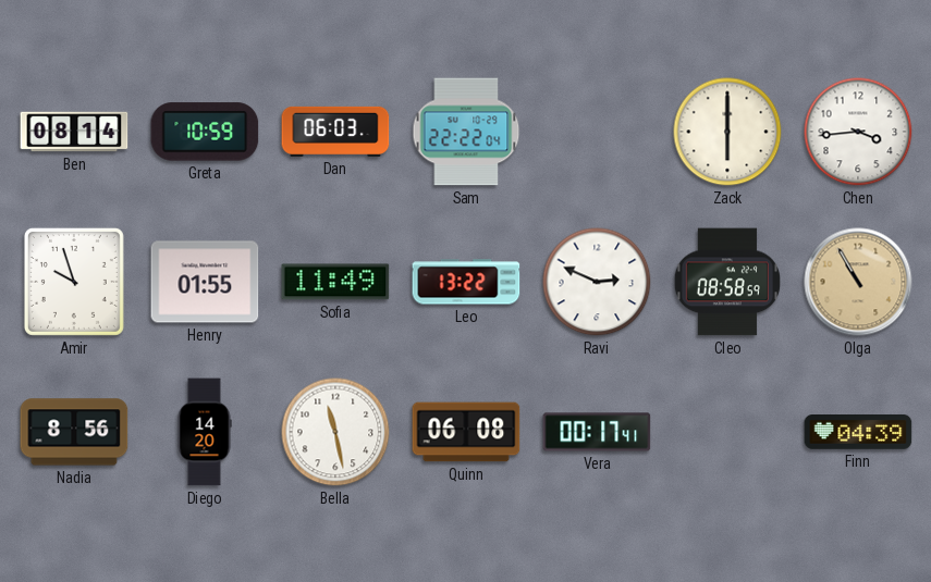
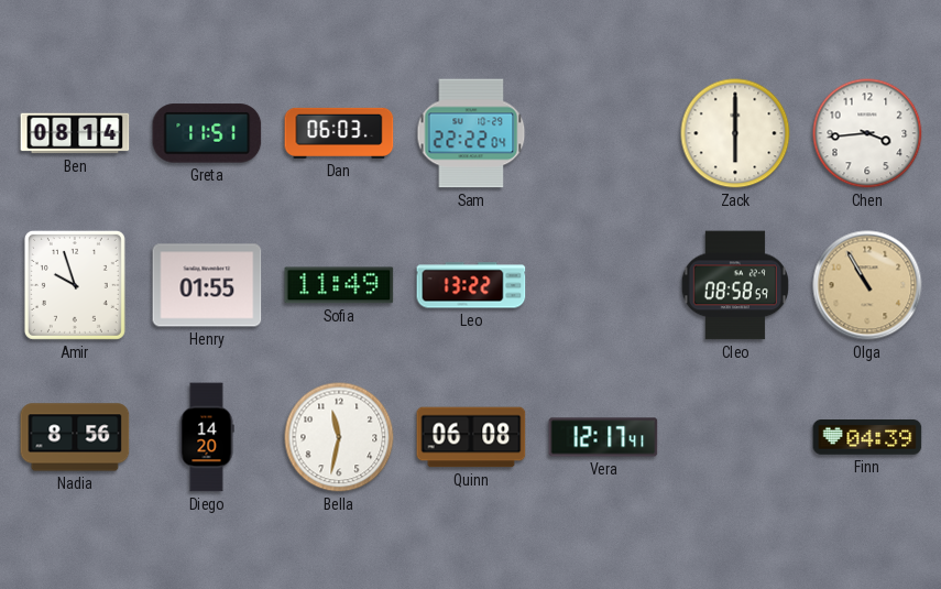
Greta: 10:59 -> 11:51
Ravi: 2:49 -> none
Bella: 11:28 -> 11:32
Vera: 00:17 -> 12:17
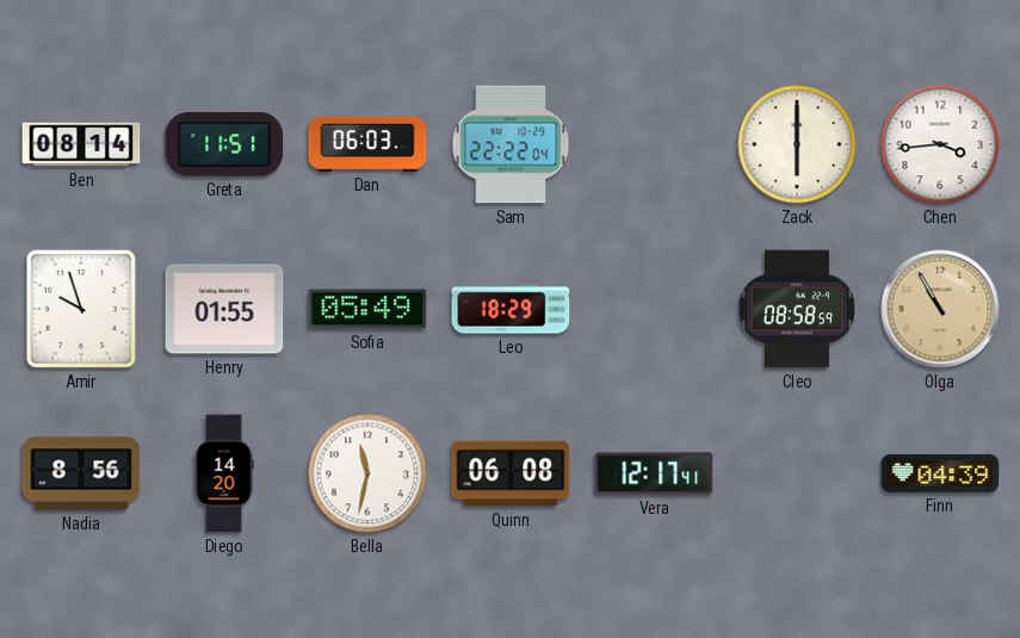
Sofia: 11:49 -> 05:49
Leo: 13:22 -> 18:29
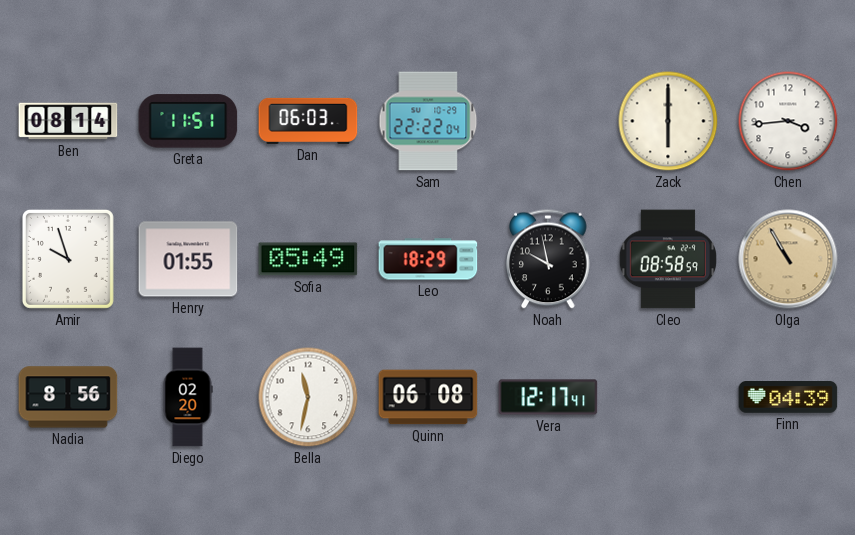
Noah: none -> 9:58
Diego: 14:20 -> 02:20
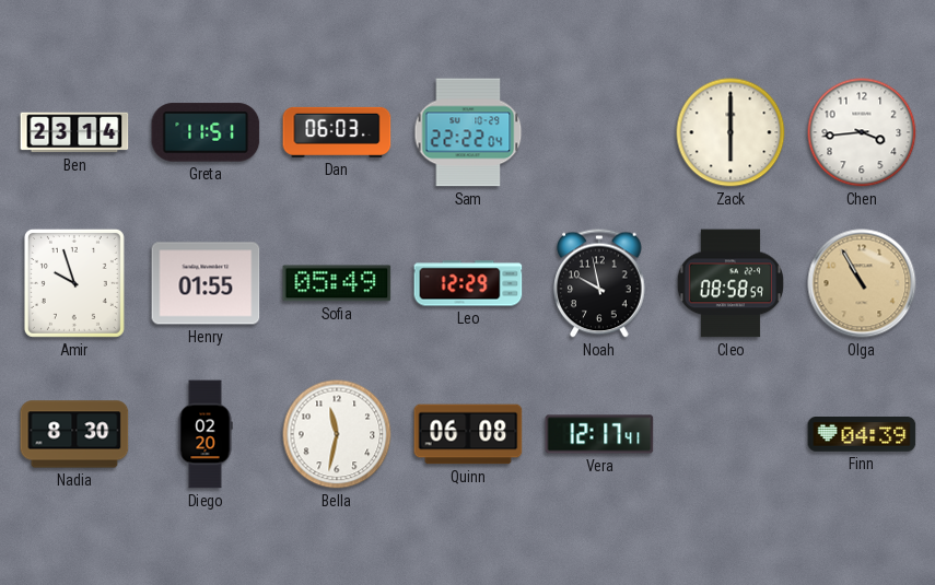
Ben: 08:14 -> 23:14
Leo: 18:29 -> 12:29
Nadia: 8:56 -> 8:30
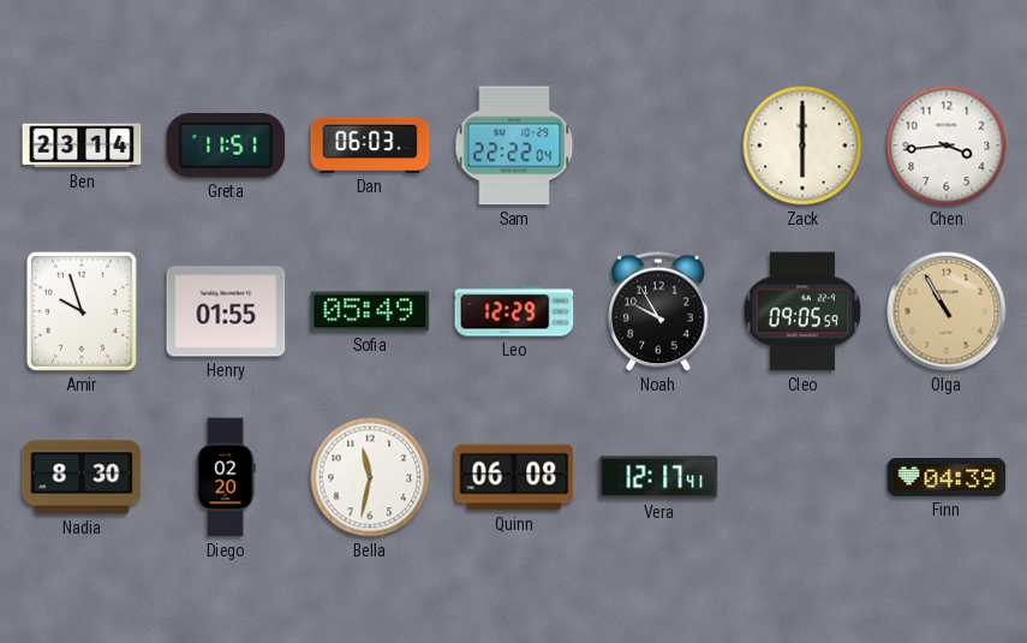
Noah: 9:58 -> 9:55
Cleo: 08:58 -> 09:05
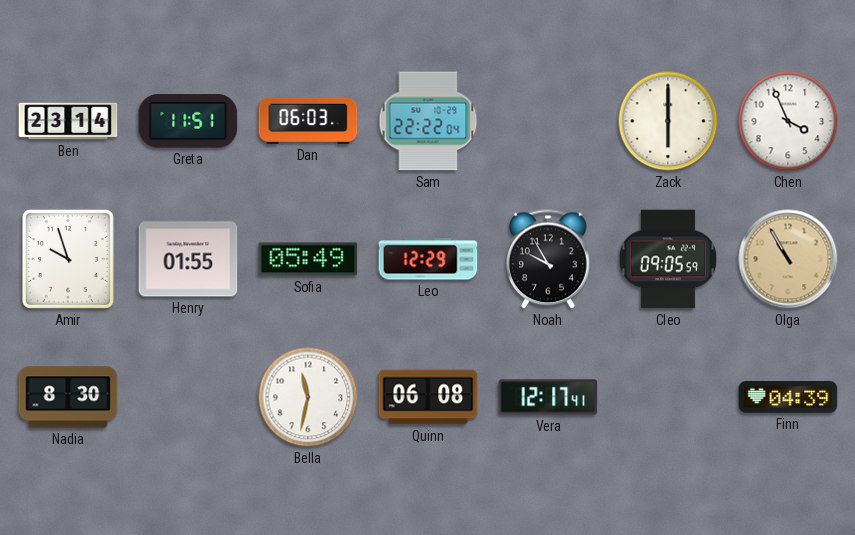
Chen: 3:44 -> 3:56
Diego: 02:20 -> none
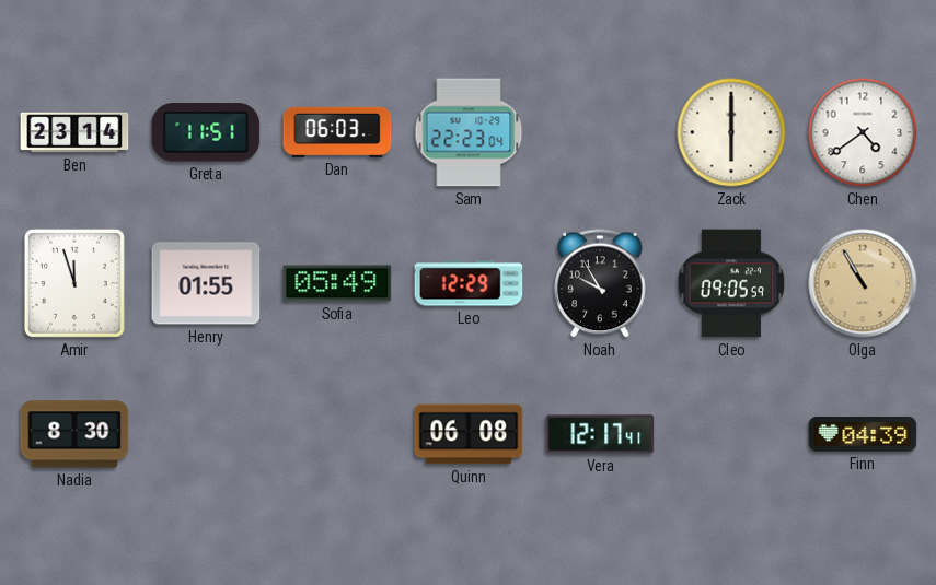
Sam: 22:22 -> 22:23
Chen: 3:56 -> 4:39
Amir: 9:57 -> 11:57
Bella: 11:32 -> none
